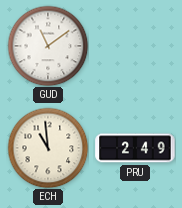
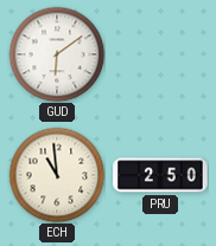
GUD: 11:09 -> 6:09
PRU: 2:49 -> 2:50
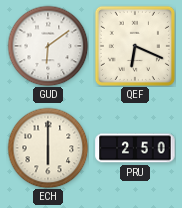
QEF: none -> 6:19
ECH: 10:59 -> 6:00
